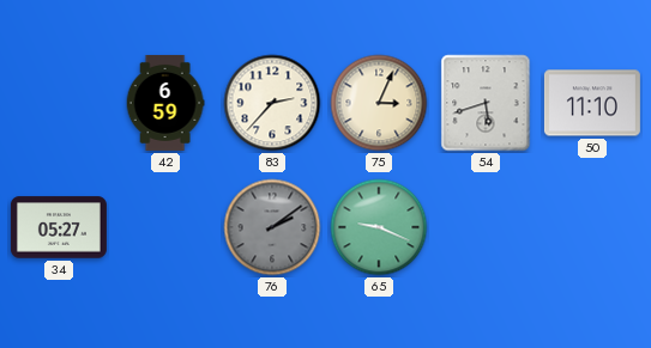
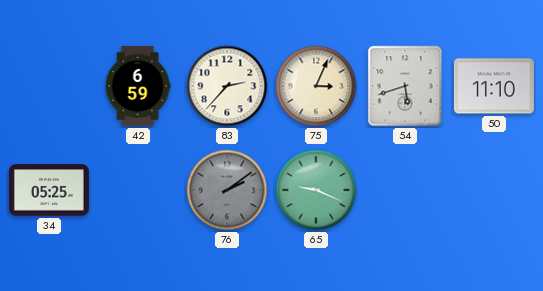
34: 05:27 -> 05:25
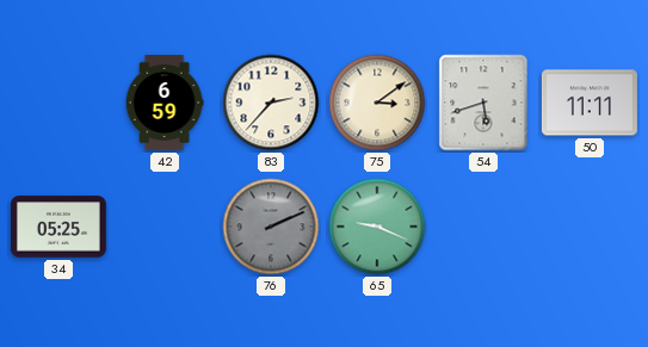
75: 3:04 -> 3:09
50: 11:10 -> 11:11
76: 2:09 -> 2:11
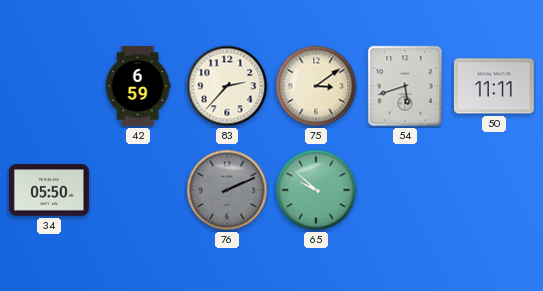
34: 05:25 -> 05:50
65: 9:19 -> 9:52
